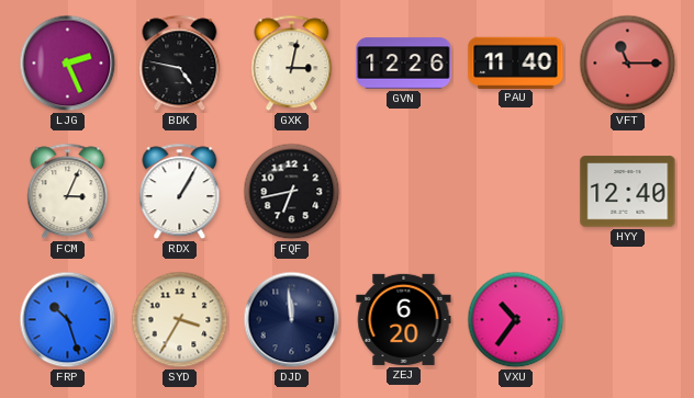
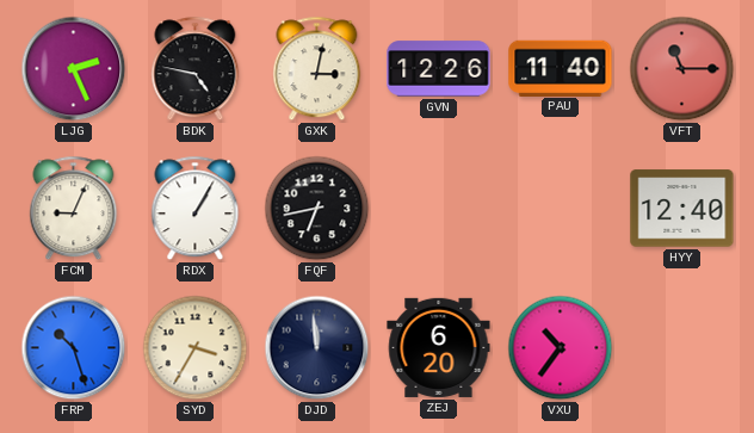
FCM: 3:04 -> 9:04
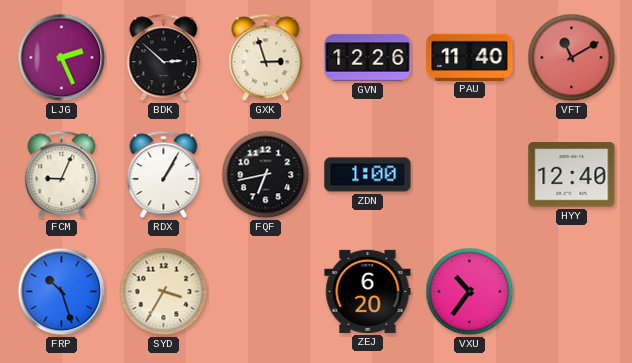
BDK: 4:47 -> 2:52
GXK: 3:02 -> 2:57
VFT: 11:15 -> 11:10
ZDN: none -> 1:00
DJD: 11:59 -> none
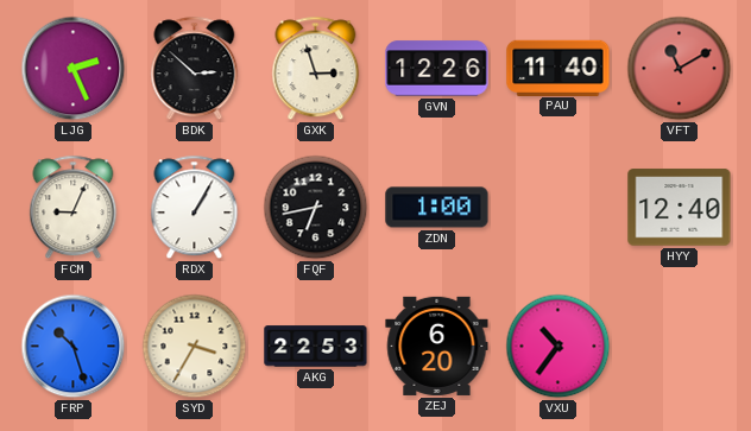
AKG: none -> 22:53
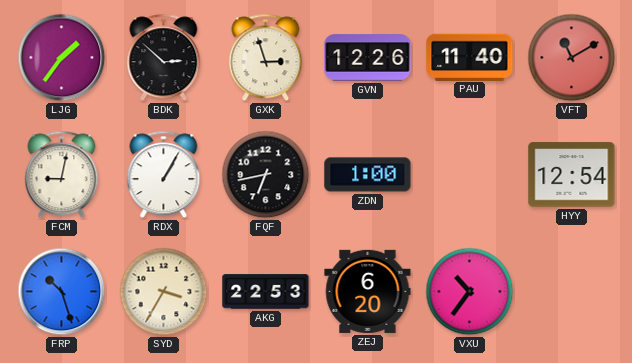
LJG: 2:26 -> 1:36
FCM: 9:04 -> 9:02
HYY: 12:40 -> 12:54
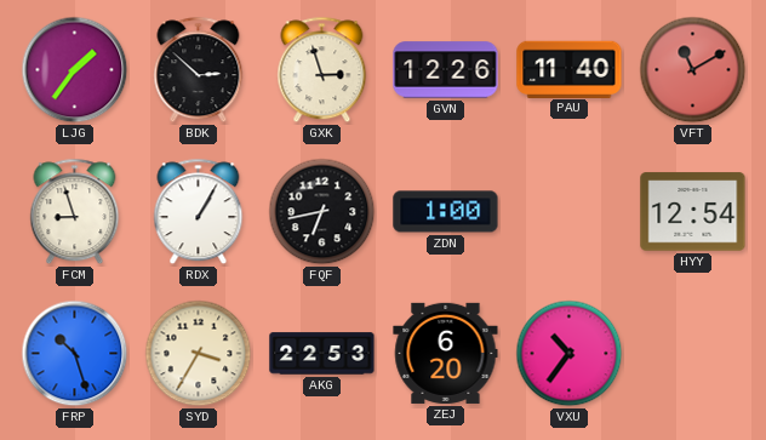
FCM: 9:02 -> 8:57
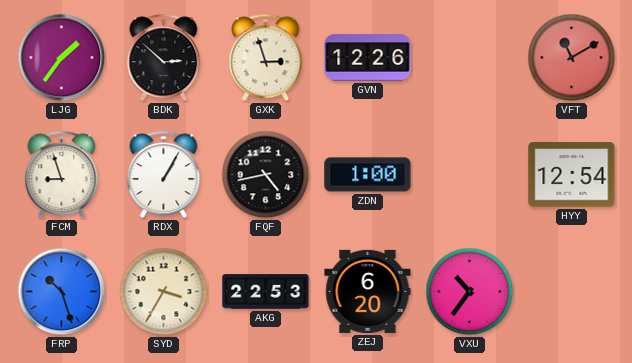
PAU: 11:40 -> none
FQF: 6:43 -> 4:43
